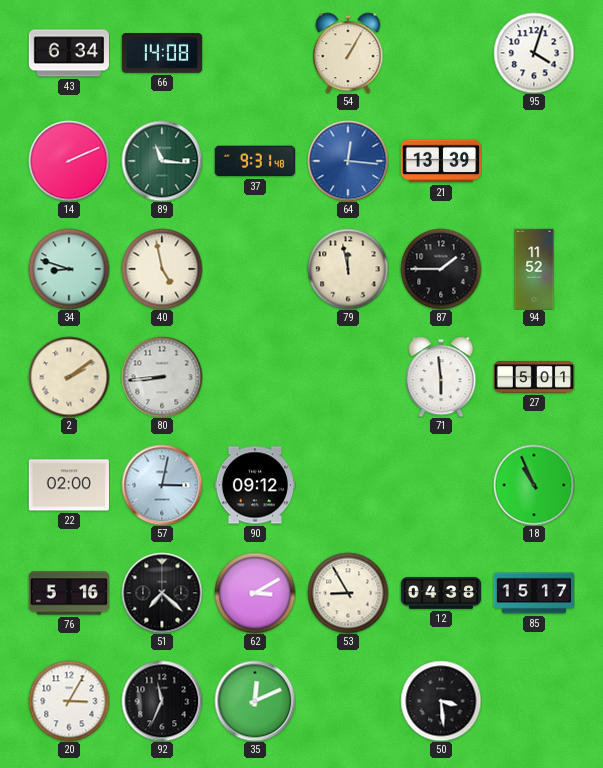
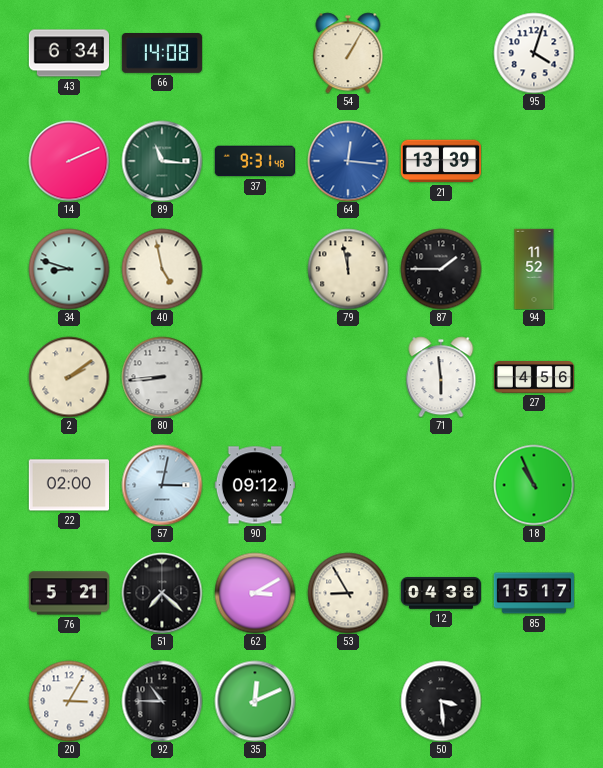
27: 5:01 -> 4:56
76: 5:16 -> 5:21
92: 11:34 -> 10:45
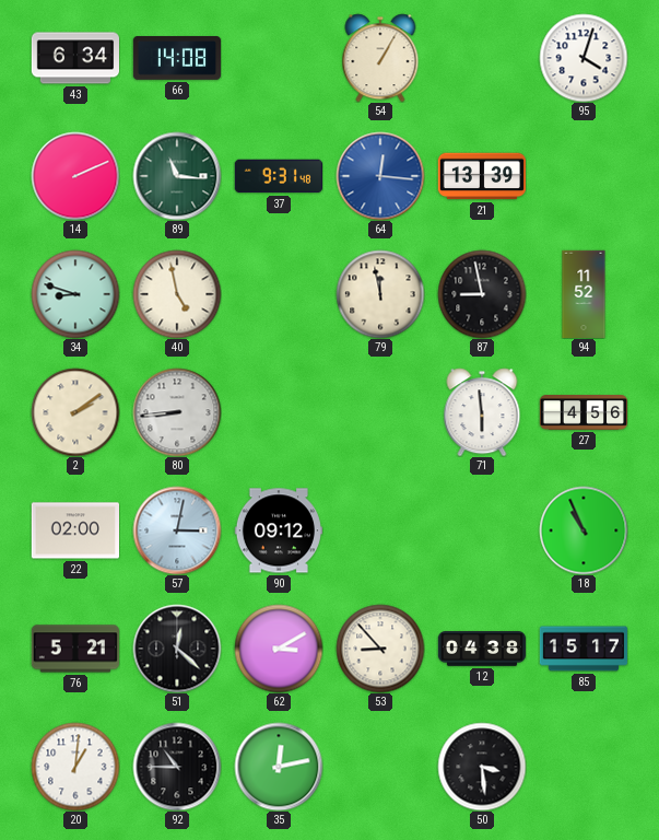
87: 1:45 -> 8:58
51: 7:22 -> 12:22
53: 8:55 -> 8:53
20: 3:05 -> 1:01
35: 12:11 -> 12:13
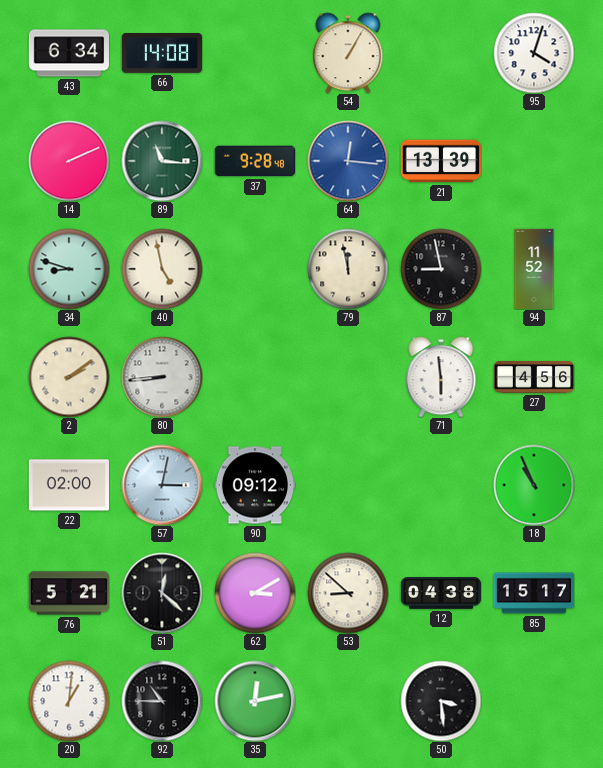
37: 9:31 -> 9:28
53: 8:53 -> 8:52
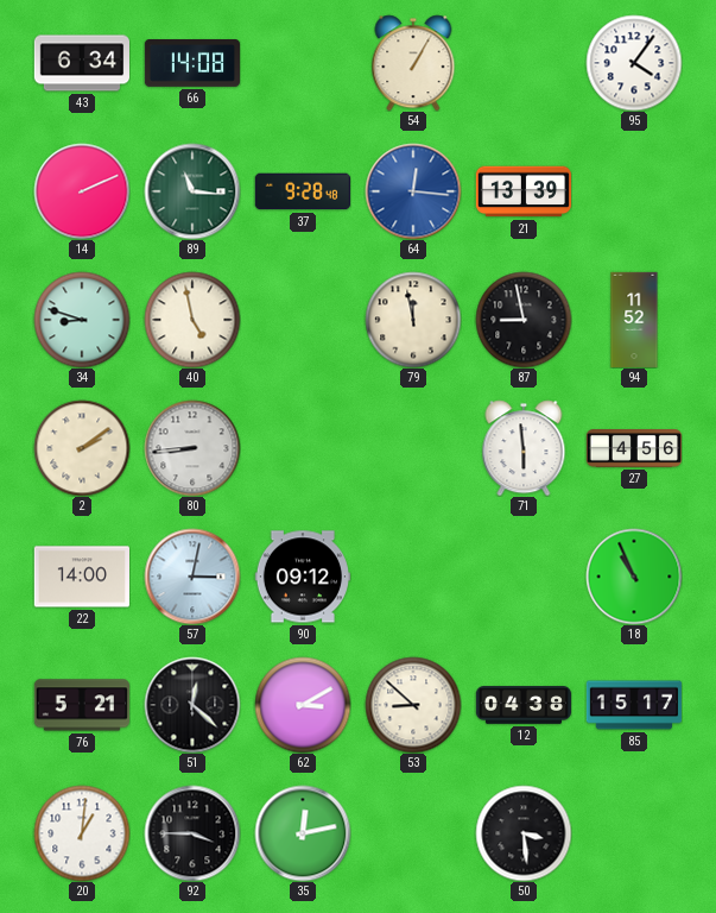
95: 4:03 -> 4:06
22: 02:00 -> 14:00
92: 10:45 -> 3:45
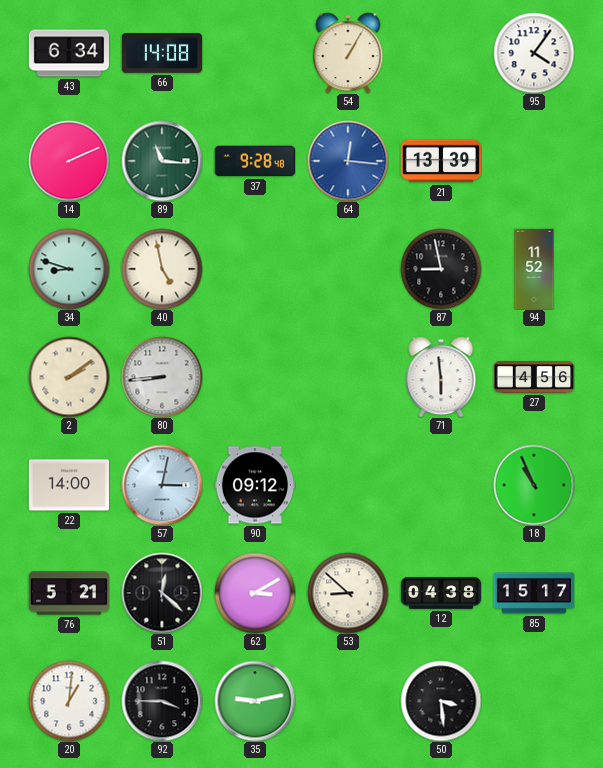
79: 11:58 -> none
35: 12:13 -> 9:13
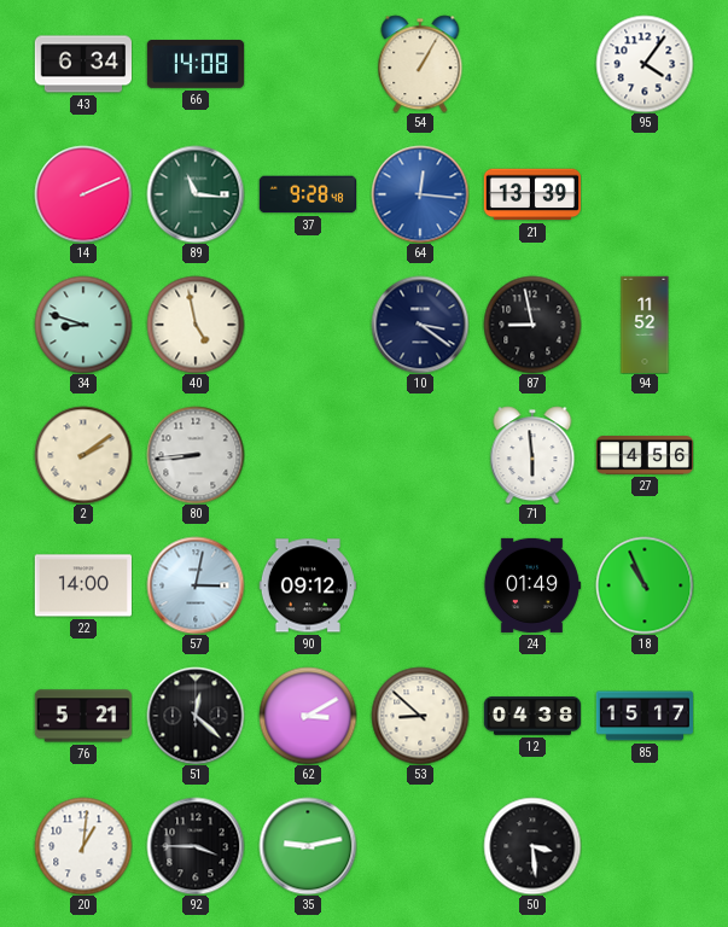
10: none -> 3:21
24: none -> 01:49
